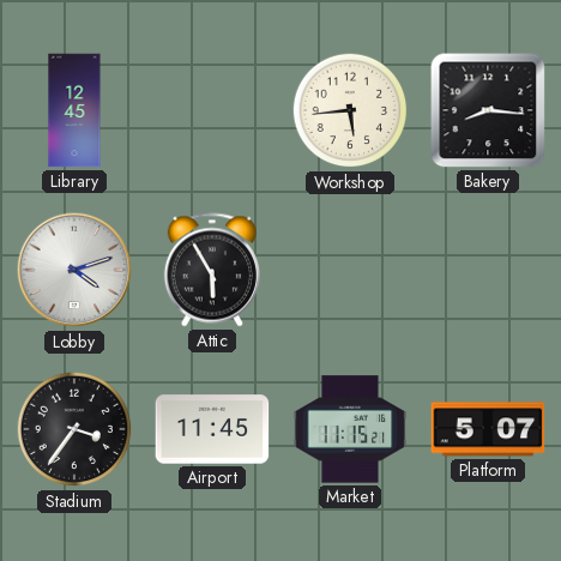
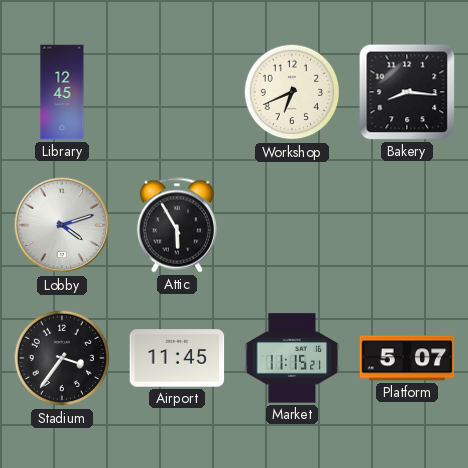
Workshop: 5:44 -> 6:41
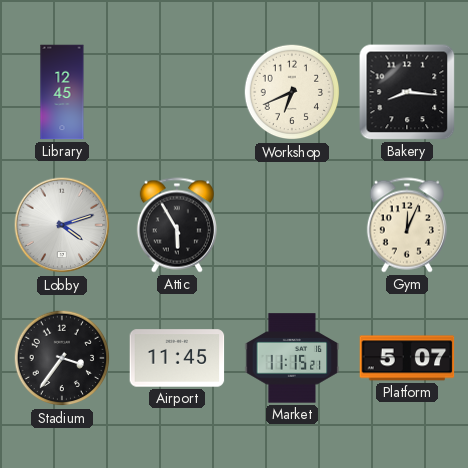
Gym: none -> 12:04
